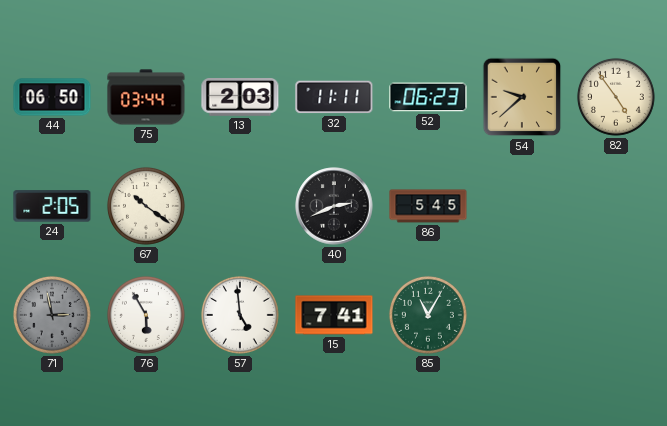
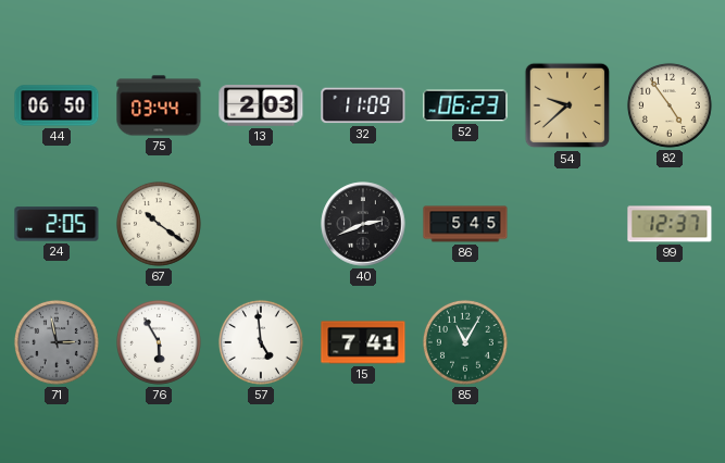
32: 11:11 -> 11:09
99: none -> 12:37
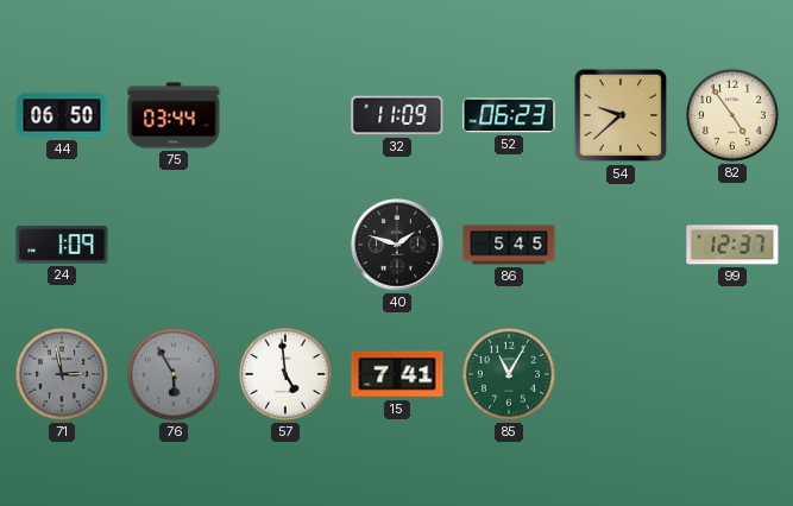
13: 2:03 -> none
24: 2:05 -> 1:09
67: 10:21 -> none
40: 2:41 -> 1:48
76 dial: white -> grey
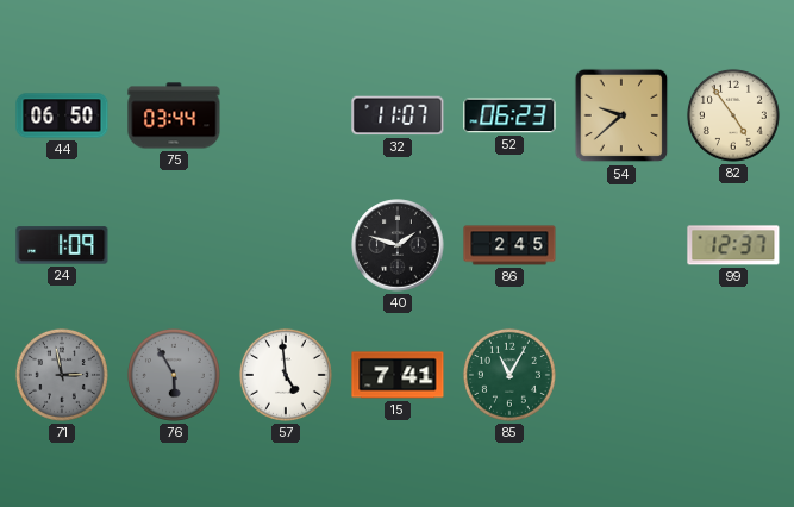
32: 11:09 -> 11:07
86: 5:45 -> 2:45
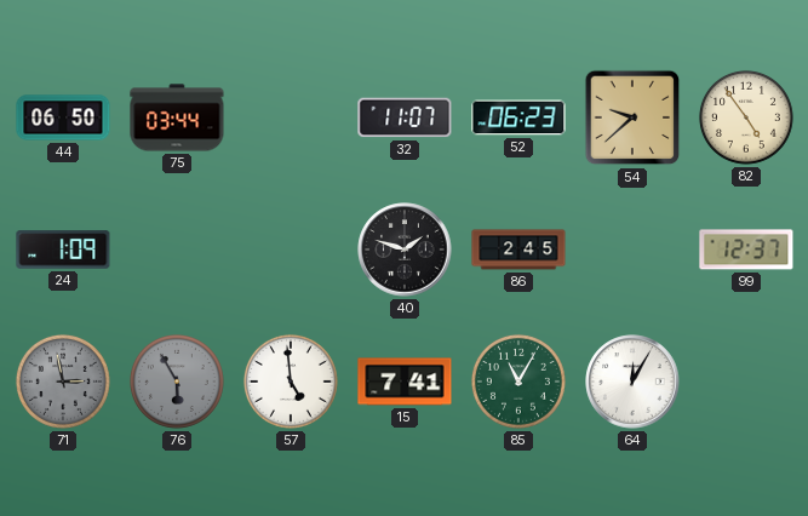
64: none -> 12:05
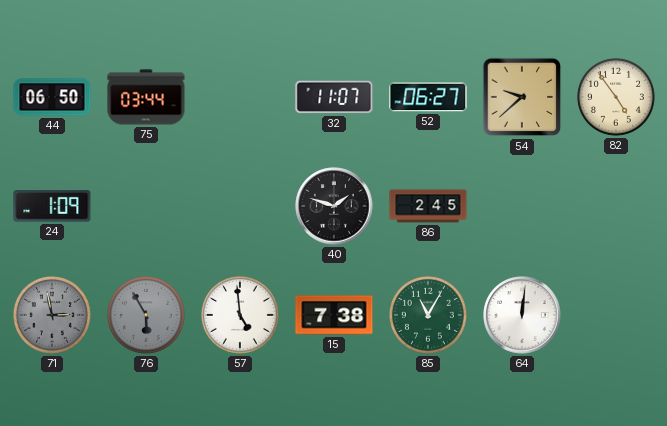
52: 06:23 -> 06:27
99: 12:37 -> none
15: 7:41 -> 7:38
64: 12:05 -> 12:01
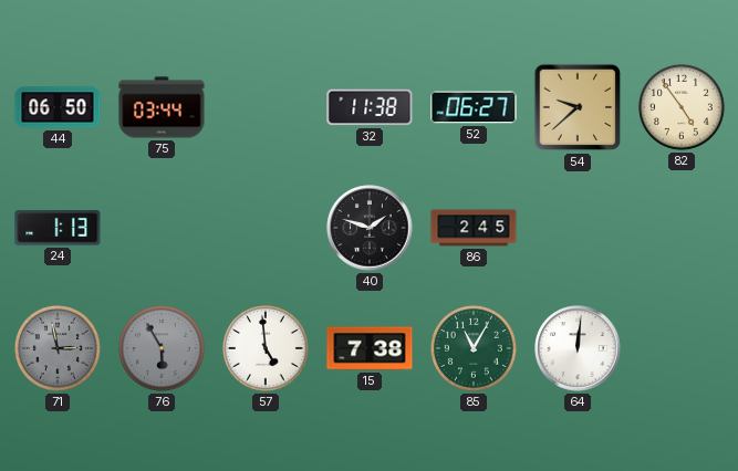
32: 11:07 -> 11:38
24: 1:09 -> 1:13
